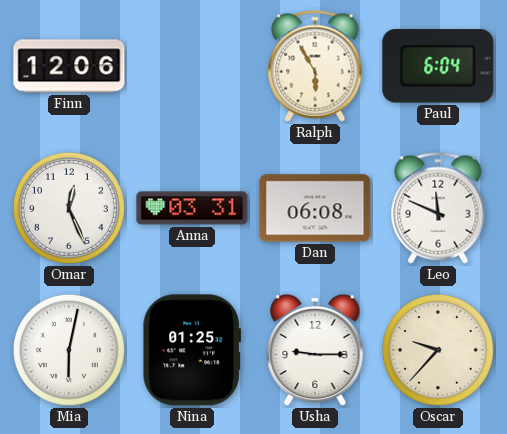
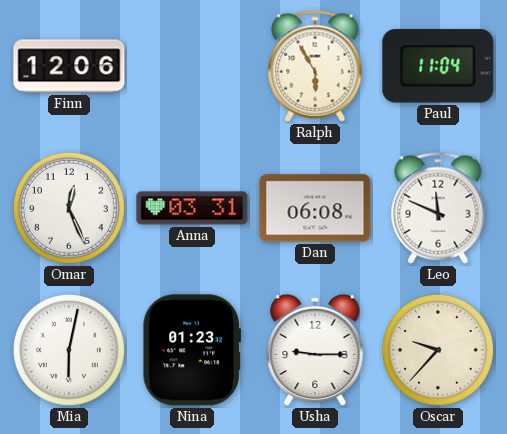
Paul: 6:04 -> 11:04
Nina: 01:25 -> 01:23
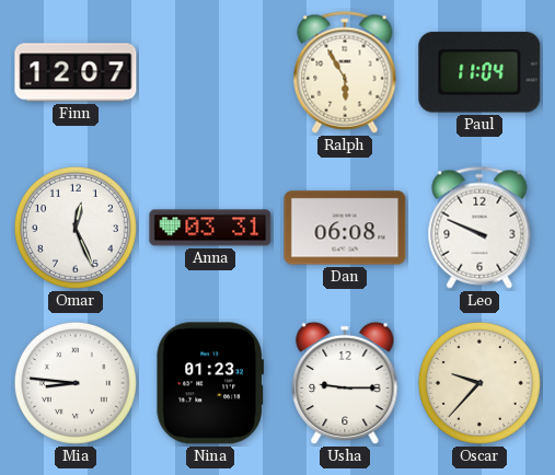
Finn: 12:06 -> 12:07
Leo: 11:49 -> 9:49
Mia: 6:02 -> 8:46
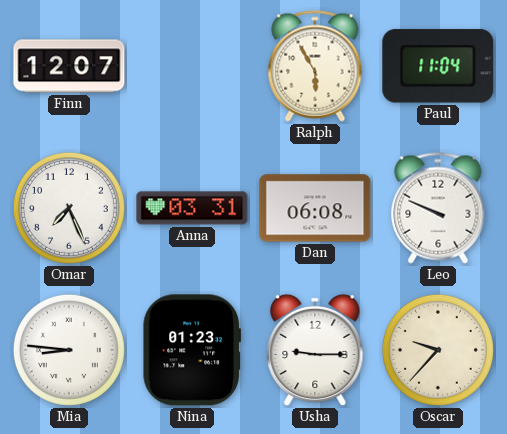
Omar: 12:26 -> 7:26
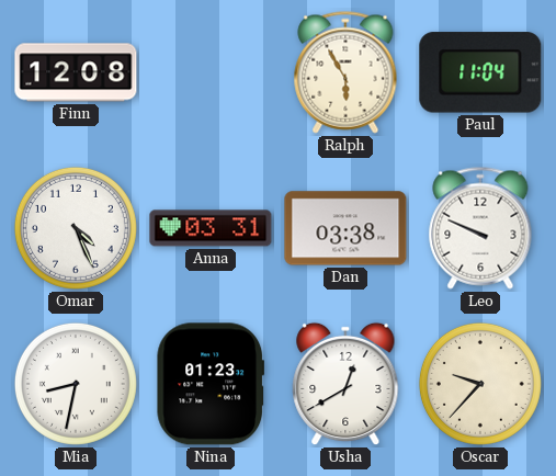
Finn: 12:07 -> 12:08
Omar: 7:26 -> 4:26
Dan: 06:08 -> 03:38
Mia: 8:46 -> 8:32
Usha: 9:15 -> 12:40
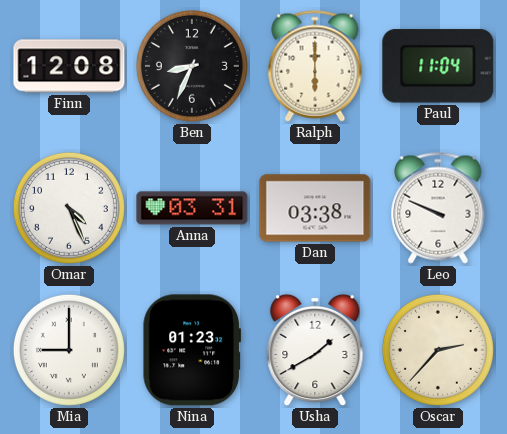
Ben: none -> 8:34
Ralph: 5:55 -> 6:00
Mia: 8:32 -> 9:00
Usha: 12:40 -> 1:40
Oscar: 9:37 -> 2:37
